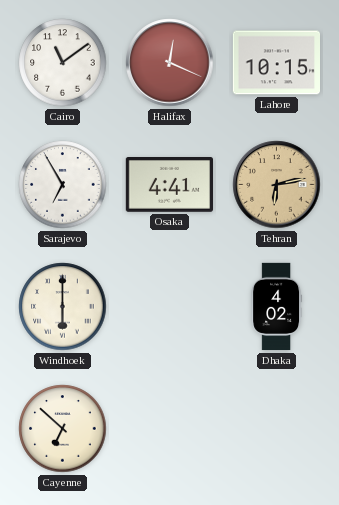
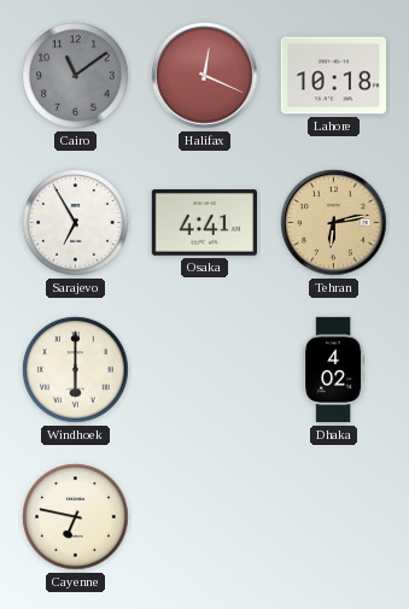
Cairo dial: white -> grey
Lahore: 10:15 -> 10:18
Cayenne: 6:52 -> 6:47
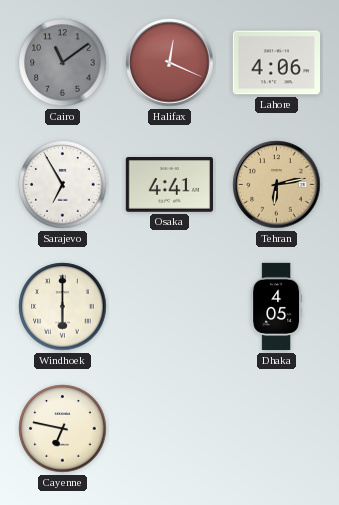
Lahore: 10:18 -> 4:06
Dhaka: 4:02 -> 4:05
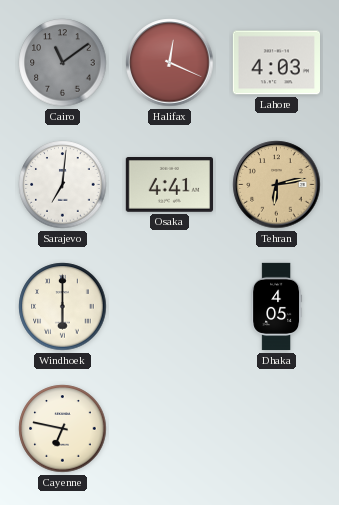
Lahore: 4:06 -> 4:03
Sarajevo: 6:55 -> 7:01
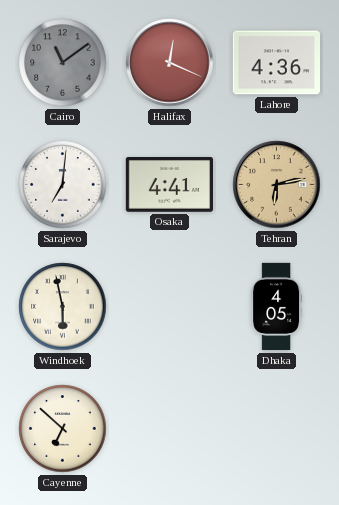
Lahore: 4:03 -> 4:36
Windhoek: 6:00 -> 5:58
Cayenne: 6:47 -> 6:52
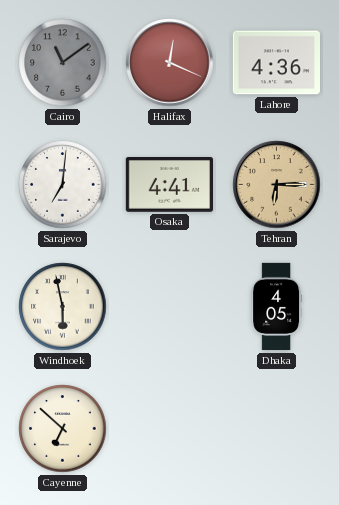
Tehran: 6:13 -> 6:15
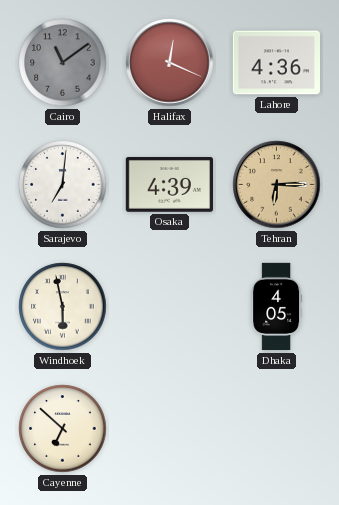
Osaka: 4:41 -> 4:39
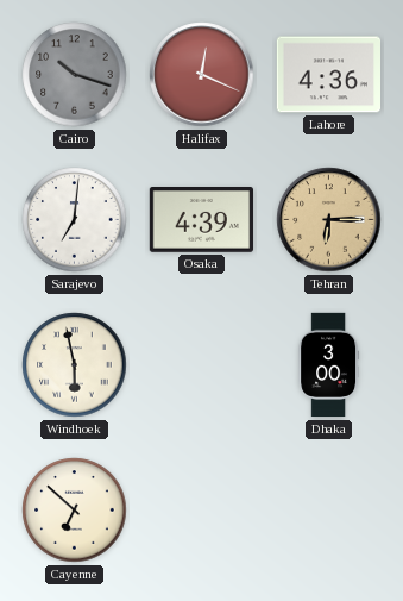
Cairo: 11:09 -> 10:18
Dhaka: 4:05 -> 3:00
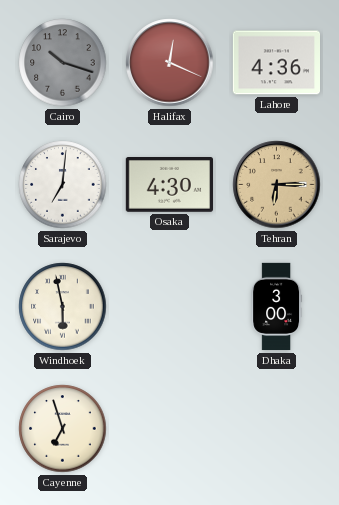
Osaka: 4:39 -> 4:30
Cayenne: 6:52 -> 6:57
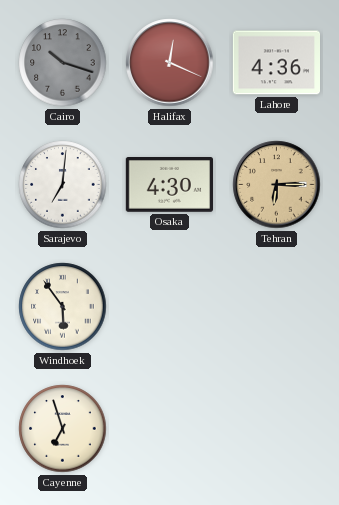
Windhoek: 5:58 -> 5:54
Dhaka: 3:00 -> none
